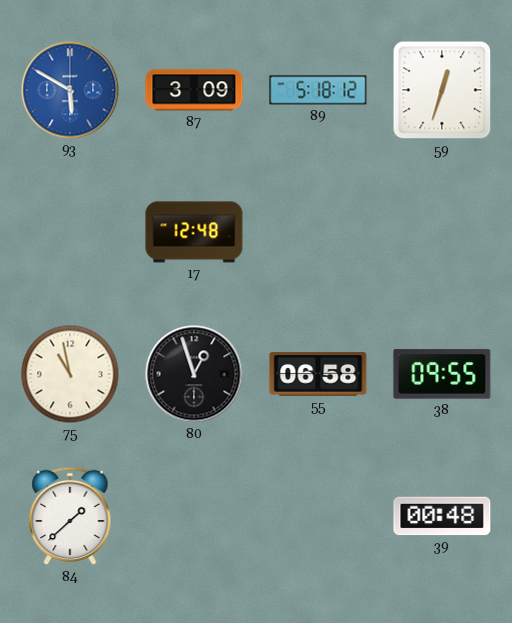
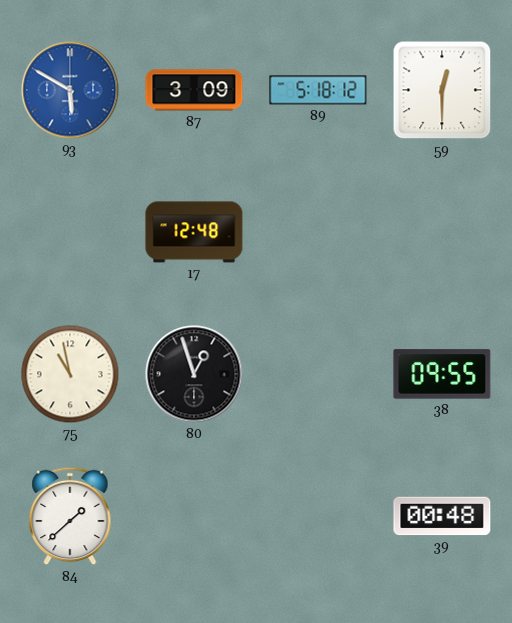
59: 12:33 -> 12:30
55: 06:58 -> none
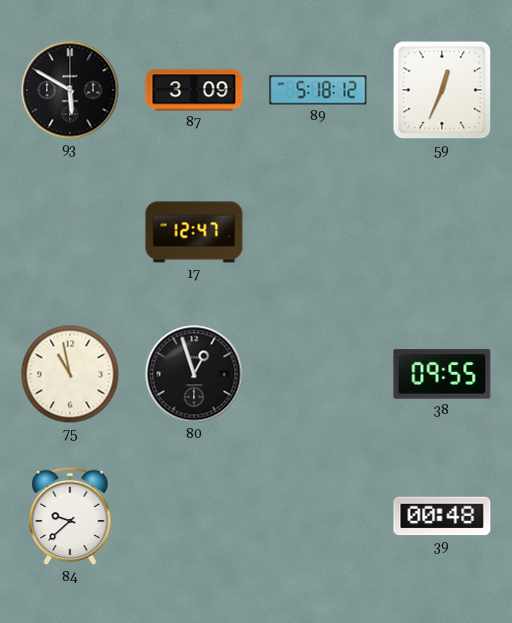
93 dial: blue -> black
59: 12:30 -> 12:34
17: 12:48 -> 12:47
84: 1:38 -> 9:38
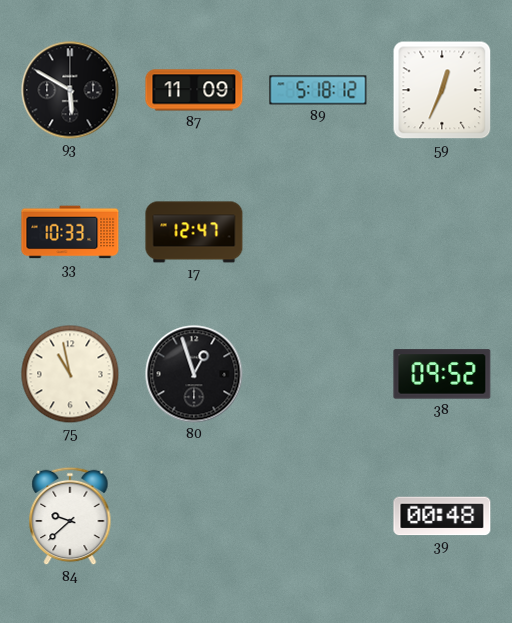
87: 3:09 -> 11:09
33: none -> 10:33
38: 09:55 -> 09:52
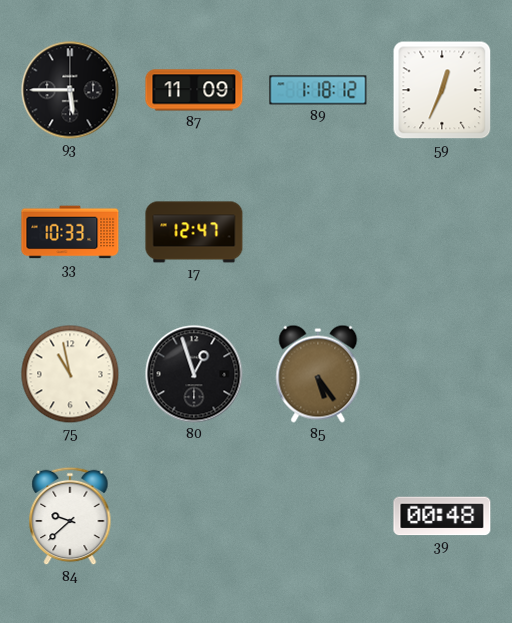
93: 5:50 -> 5:45
89: 5:18 -> 1:18
85: none -> 5:24
38: 09:52 -> none
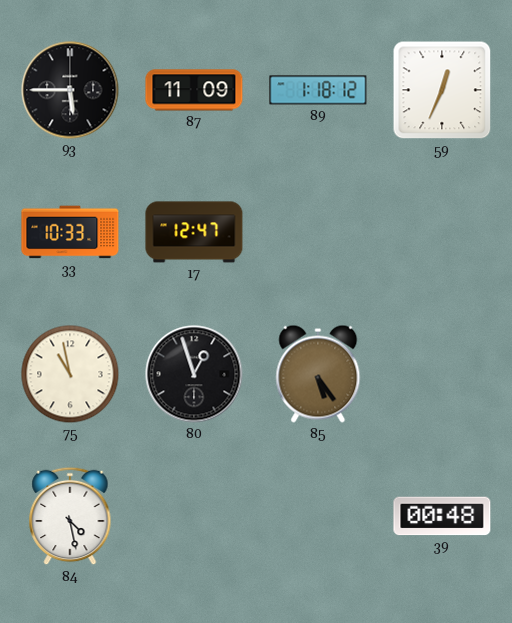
84: 9:38 -> 4:28
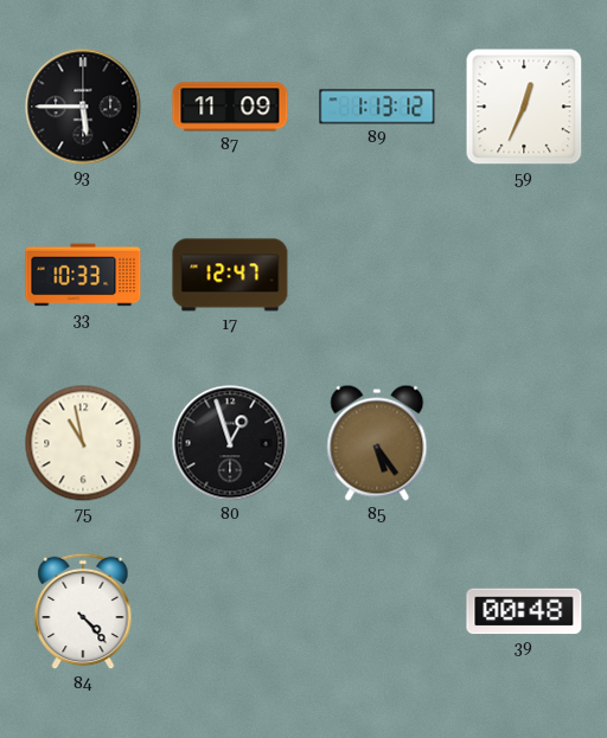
89: 1:18 -> 1:13
84: 4:28 -> 4:23
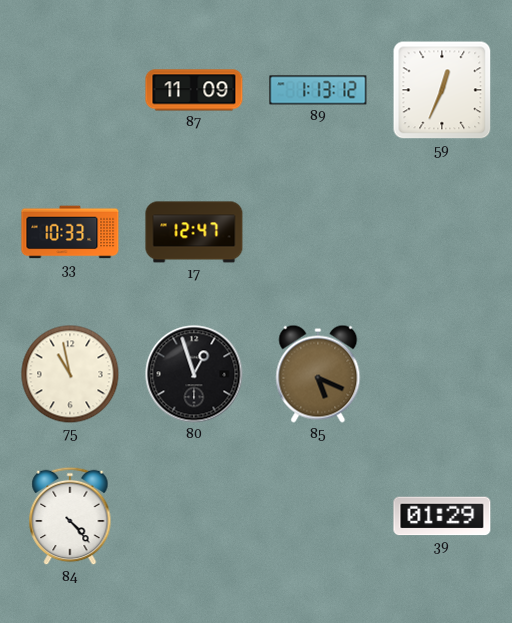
93: 5:45 -> none
85: 5:24 -> 5:19
39: 00:48 -> 01:29
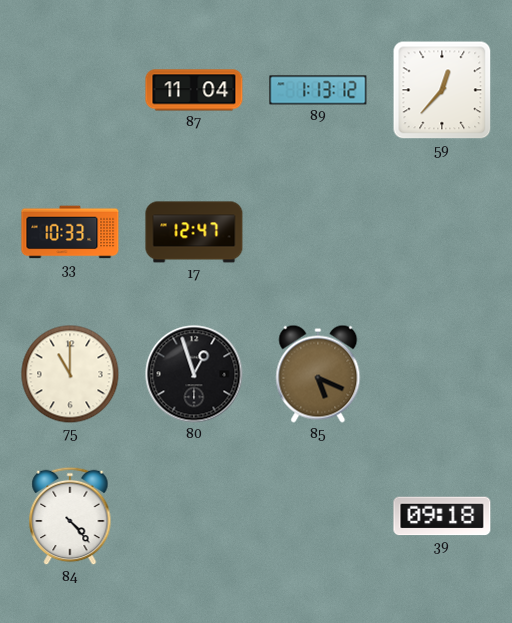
87: 11:09 -> 11:04
59: 12:34 -> 12:37
75: 10:58 -> 11:00
39: 01:29 -> 09:18
